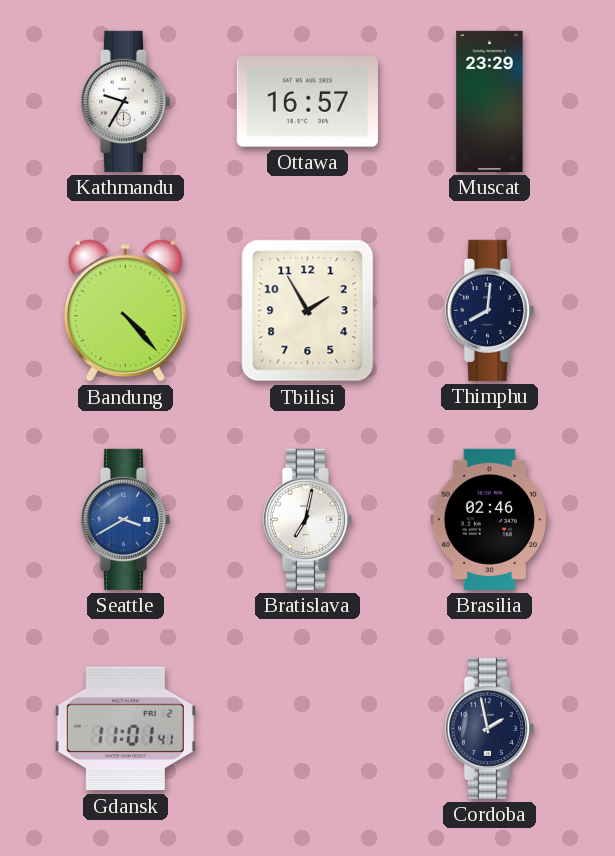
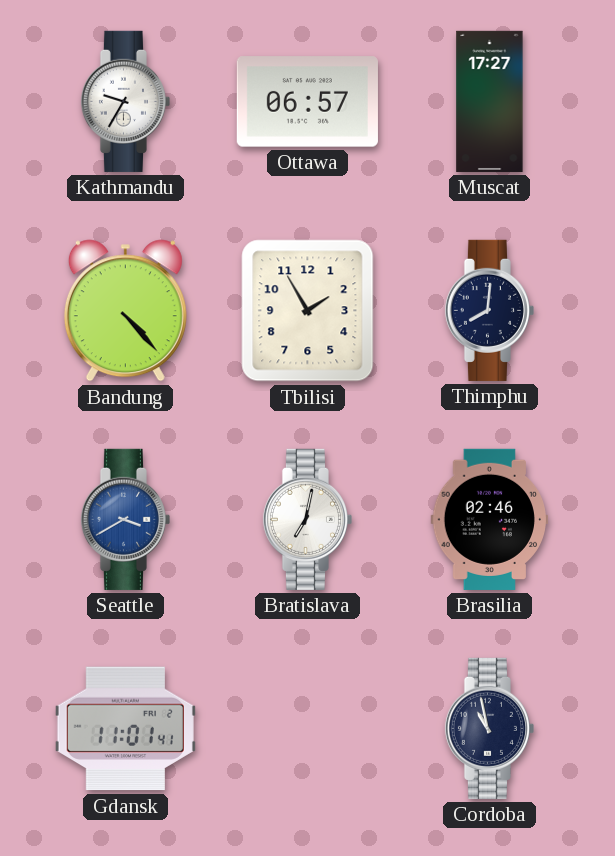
Ottawa: 16:57 -> 06:57
Muscat: 23:29 -> 17:27
Cordoba: 1:58 -> 10:58
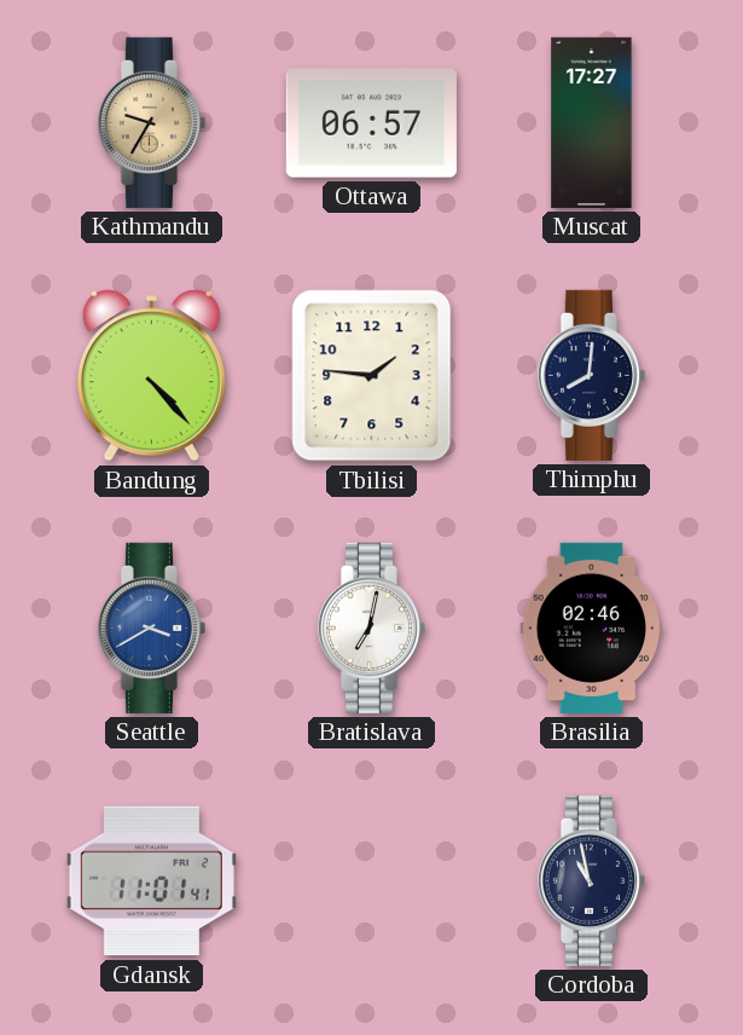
Kathmandu dial: white -> champagne
Tbilisi: 1:55 -> 1:46
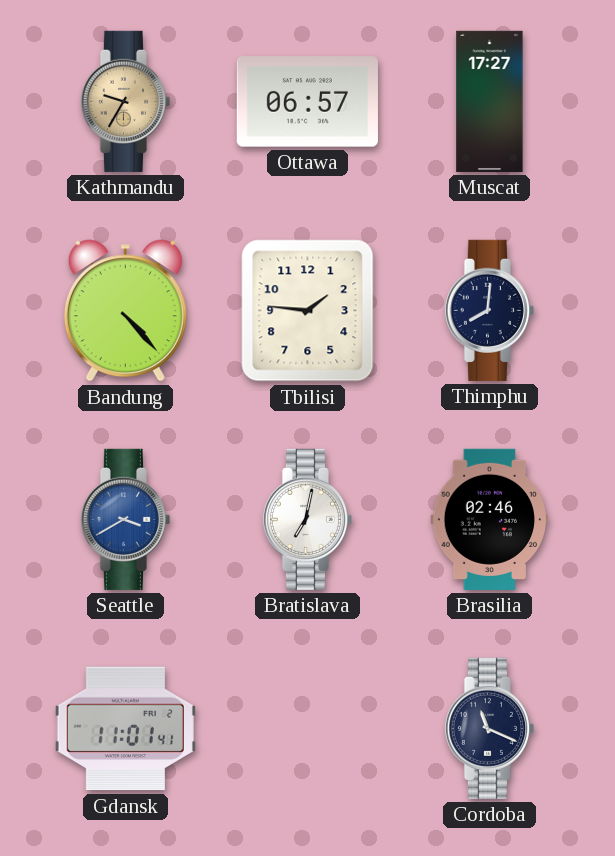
Cordoba: 10:58 -> 11:19
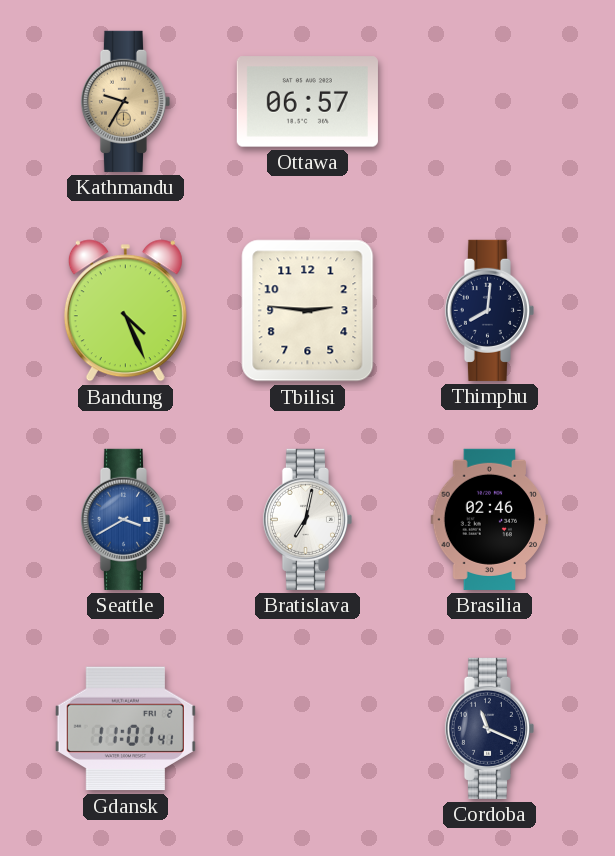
Muscat: 17:27 -> none
Bandung: 4:23 -> 4:26
Tbilisi: 1:46 -> 2:46
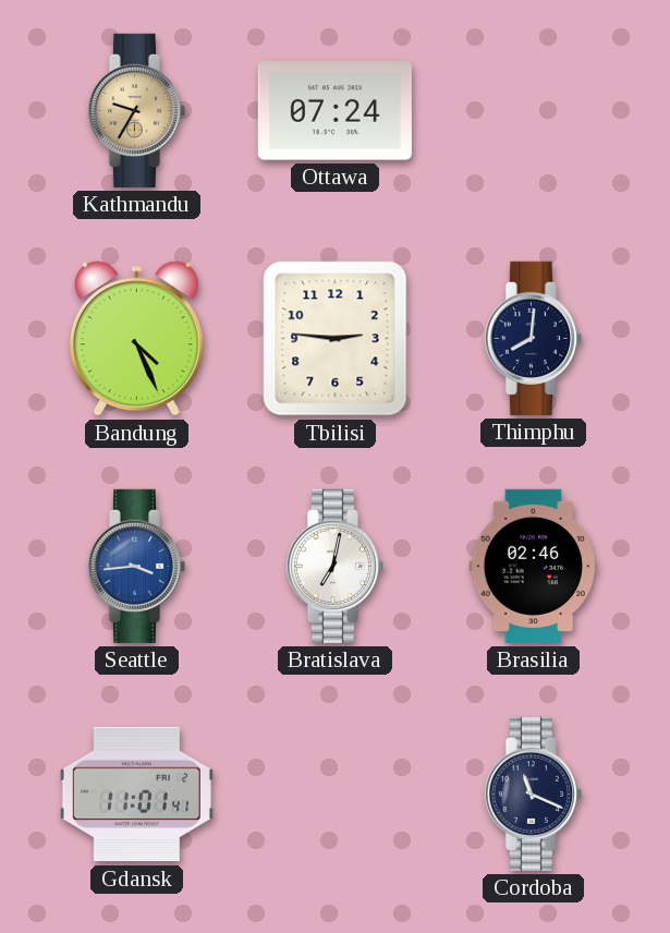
Ottawa: 06:57 -> 07:24
Seattle: 3:40 -> 3:44
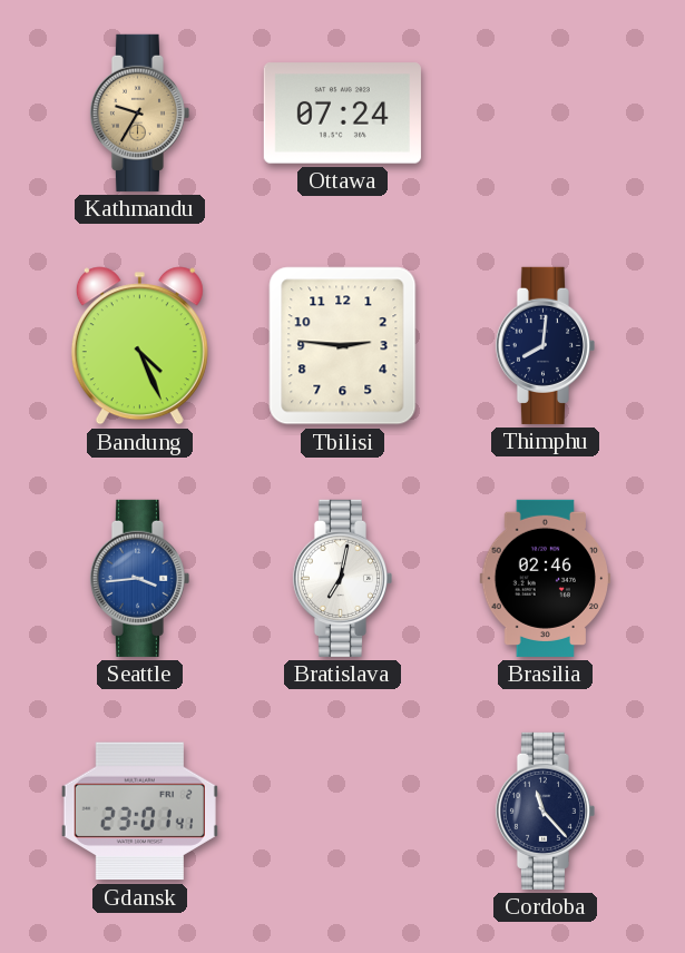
Gdansk: 11:01 -> 23:01
Cordoba: 11:19 -> 11:23
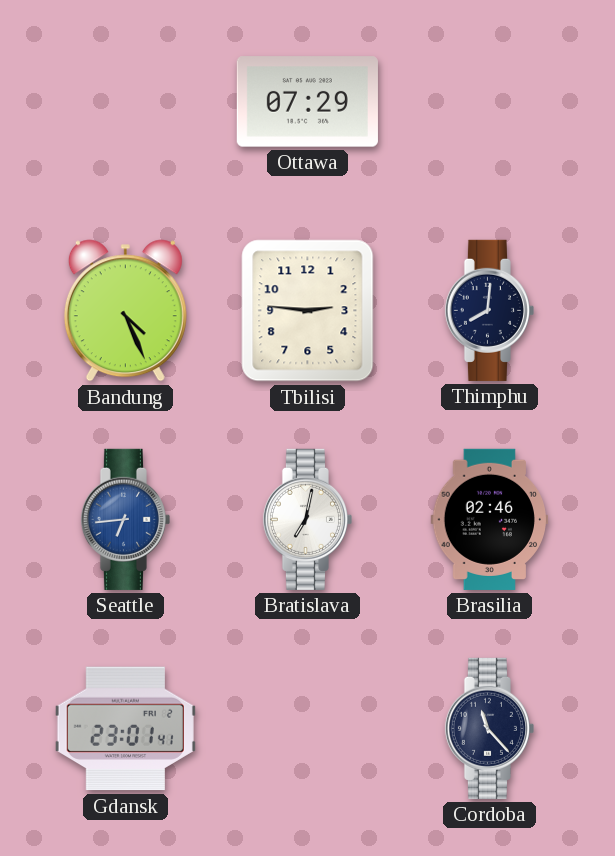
Kathmandu: 9:35 -> none
Ottawa: 07:24 -> 07:29
Seattle: 3:44 -> 6:44
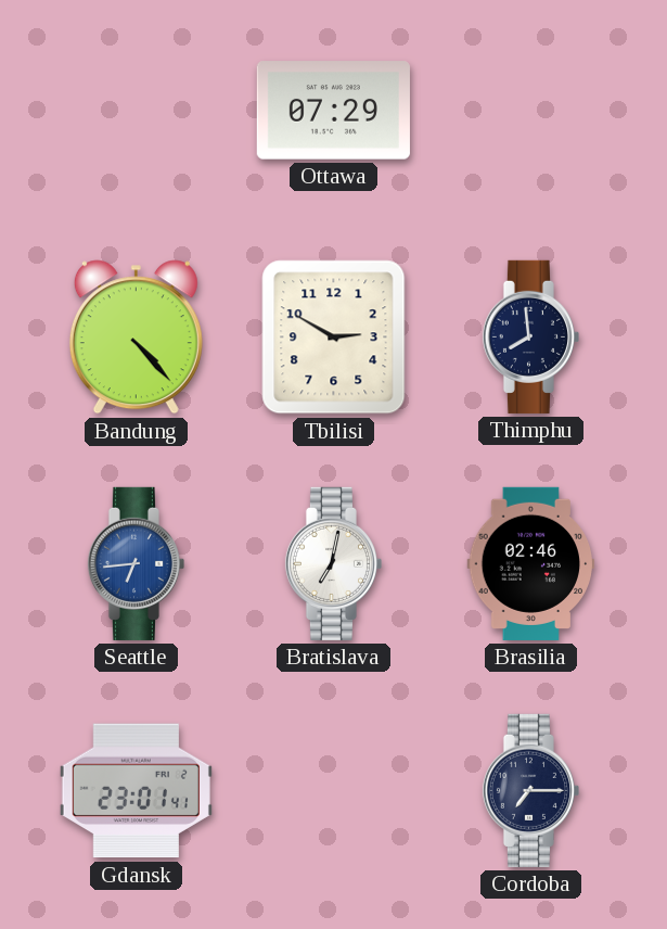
Bandung: 4:26 -> 4:23
Tbilisi: 2:46 -> 2:50
Thimphu: 8:01 -> 7:59
Cordoba: 11:23 -> 7:15
